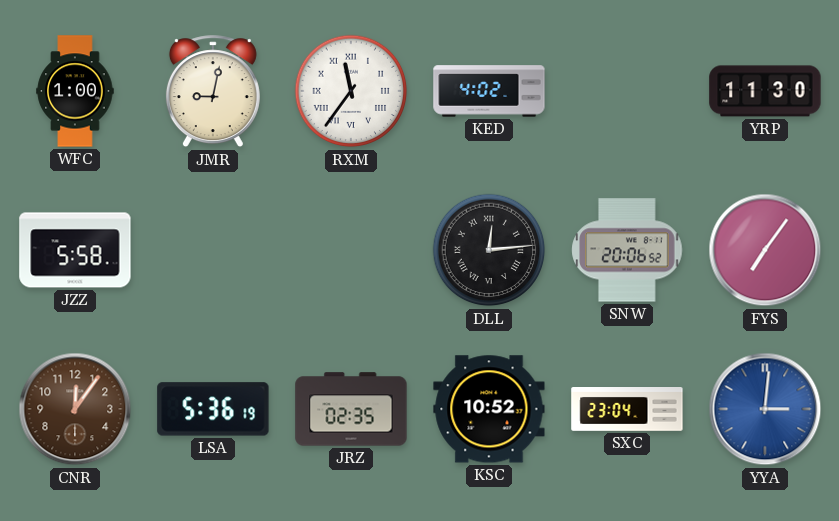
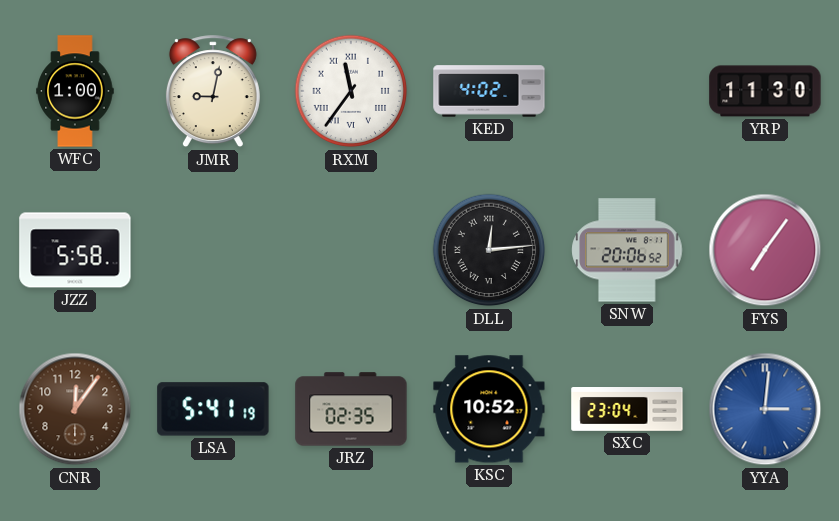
LSA: 5:36 -> 5:41
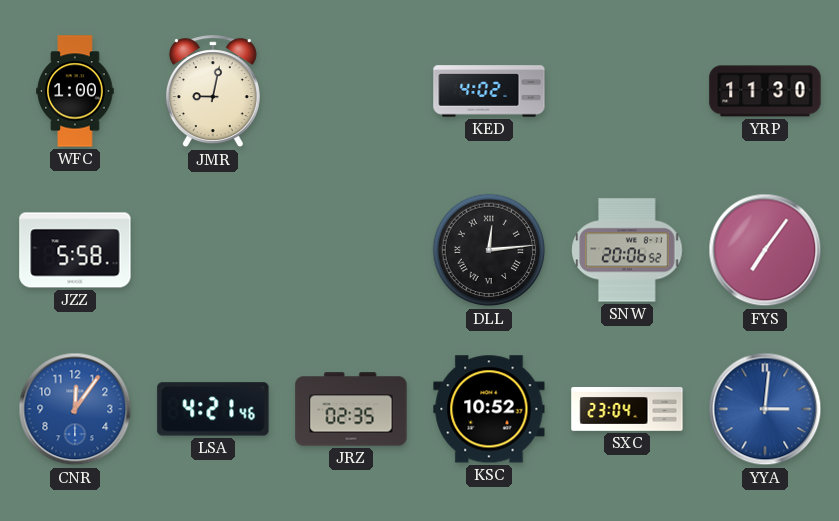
RXM: 11:36 -> none
CNR dial: brown -> blue
LSA: 5:41 -> 4:21
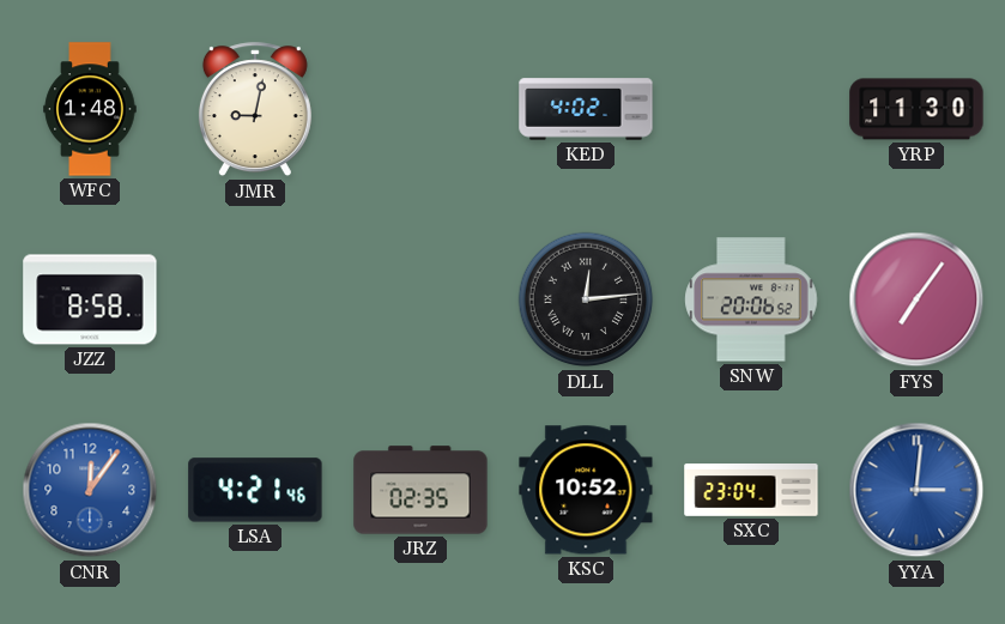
WFC: 1:00 -> 1:48
JZZ: 5:58 -> 8:58
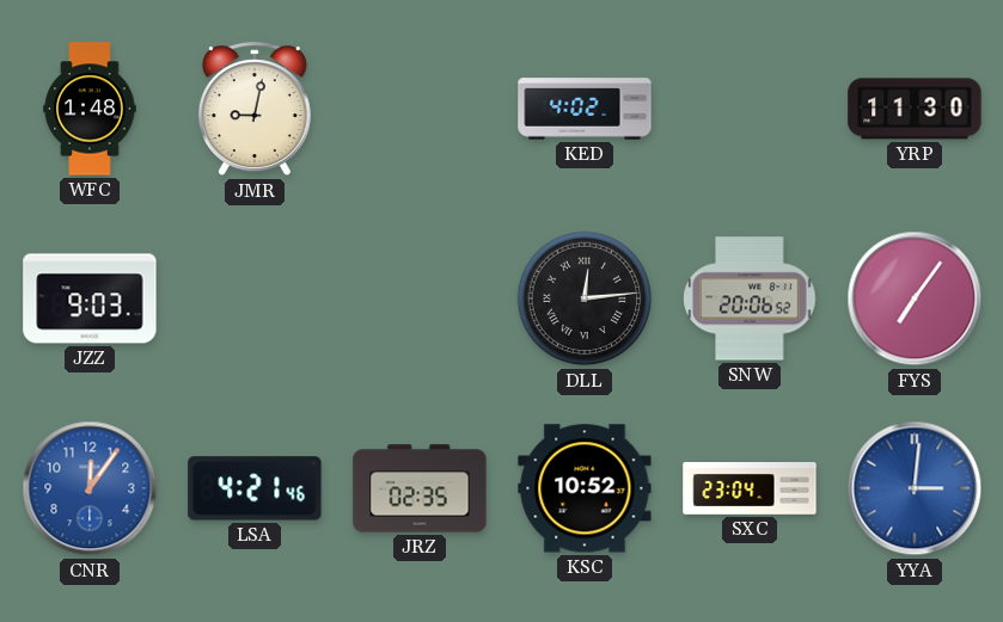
JZZ: 8:58 -> 9:03
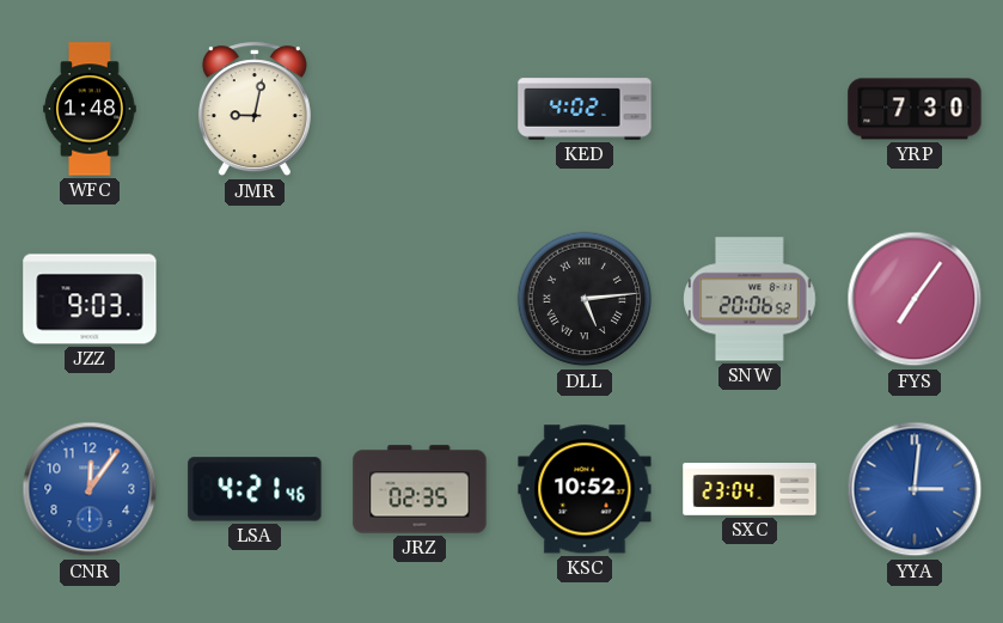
YRP: 11:30 -> 7:30
DLL: 12:14 -> 5:14
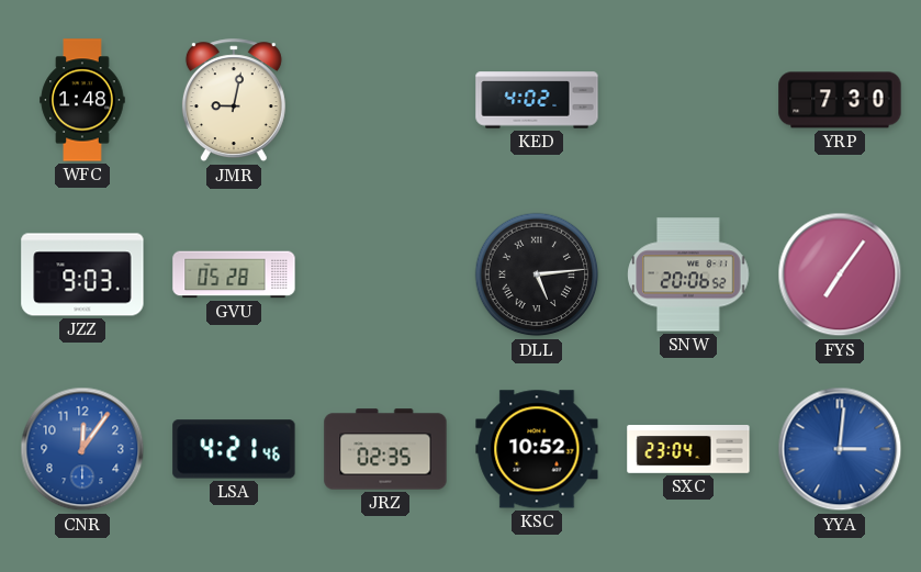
GVU: none -> 05:28
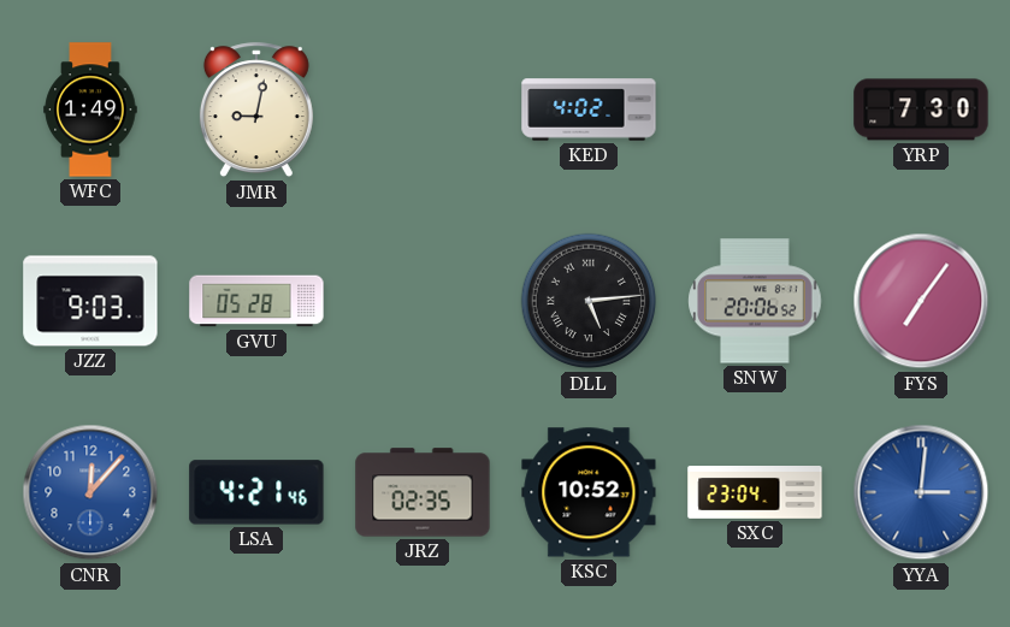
WFC: 1:48 -> 1:49
CNR: 12:06 -> 12:07
